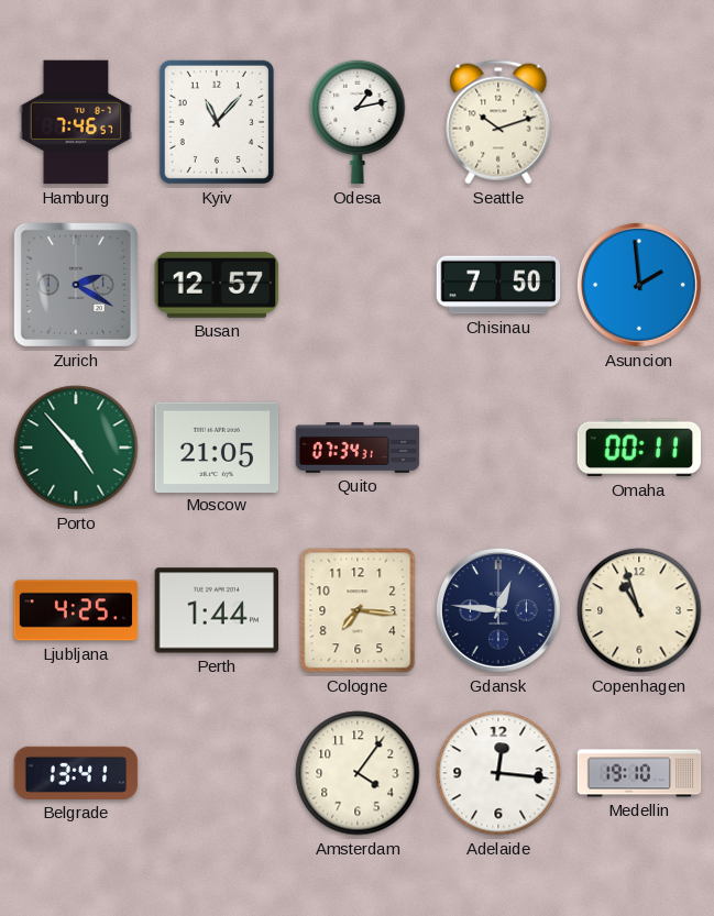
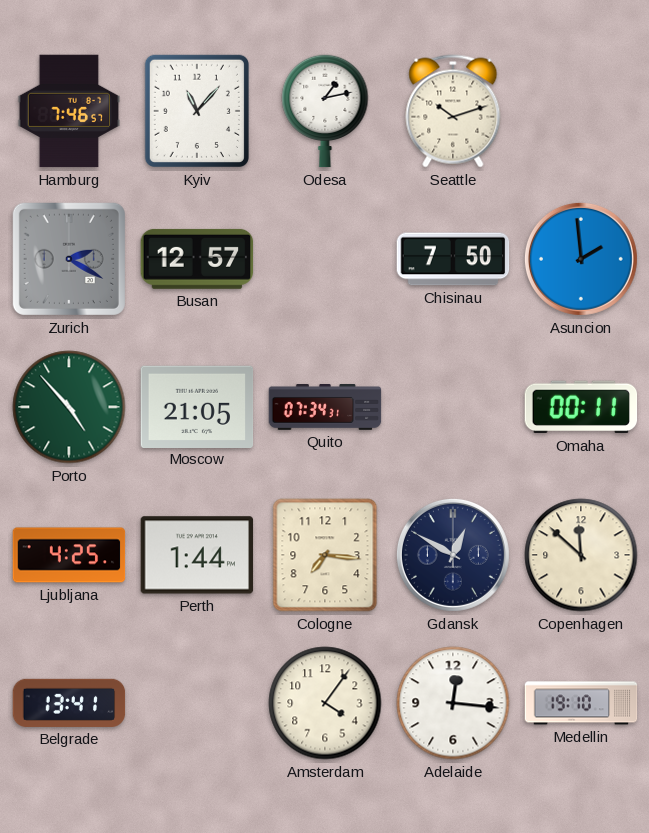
Gdansk: 12:46 -> 12:50
Copenhagen: 10:57 -> 11:52
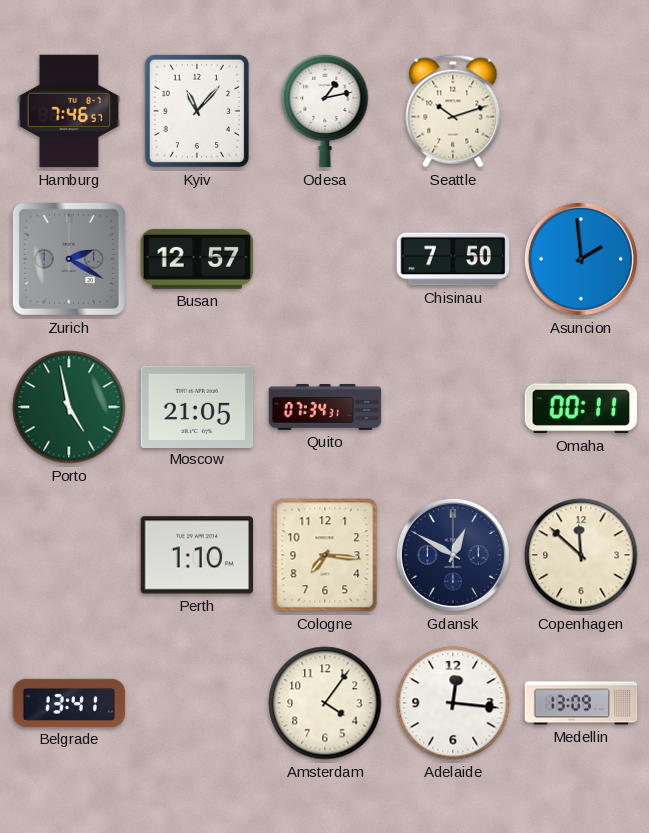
Porto: 4:53 -> 4:58
Ljubljana: 4:25 -> none
Perth: 1:44 -> 1:10
Medellin: 19:10 -> 13:09
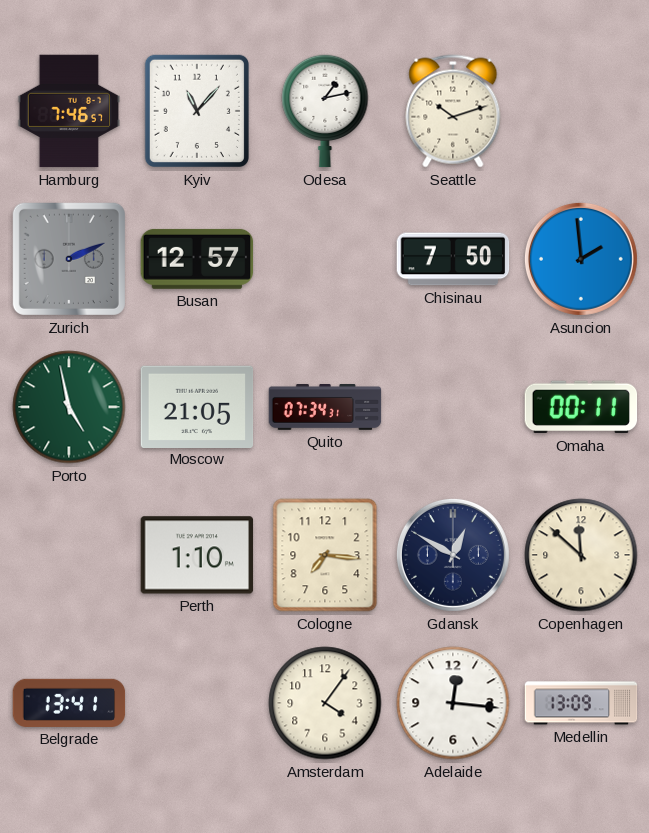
Zurich: 2:20 -> 2:11
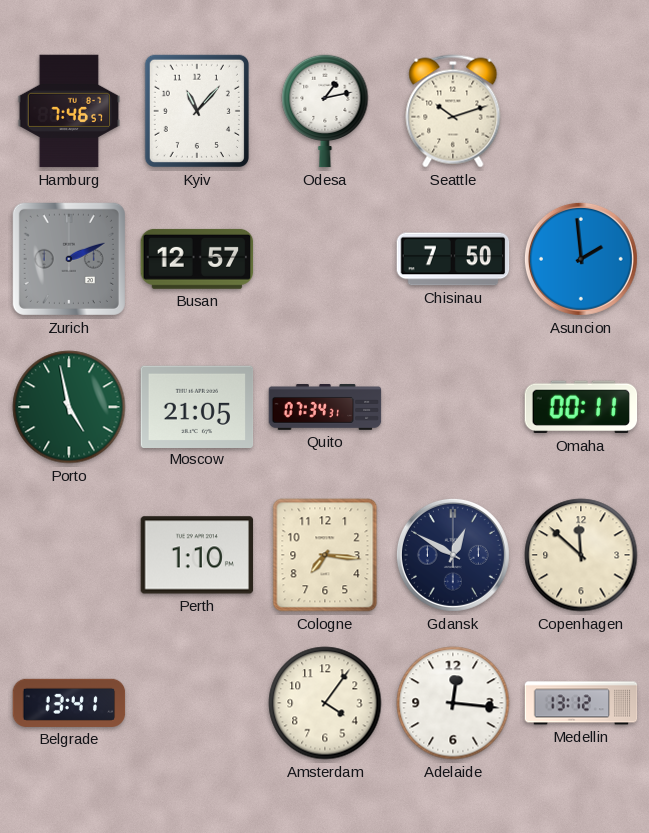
Medellin: 13:09 -> 13:12
